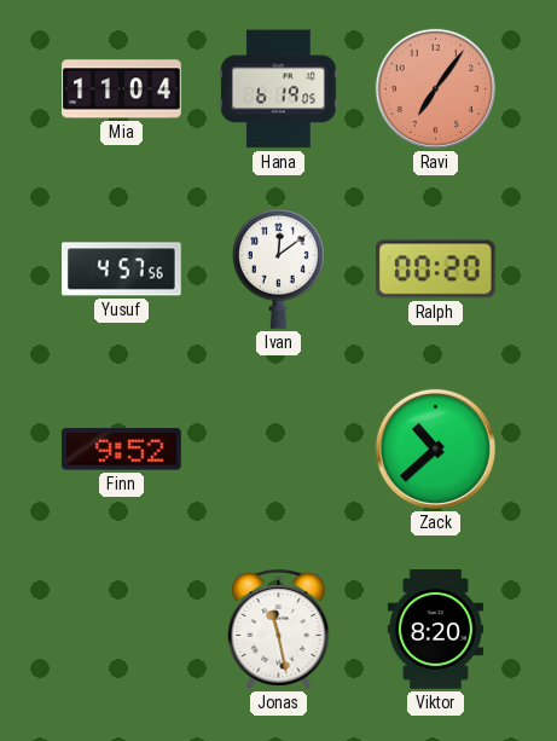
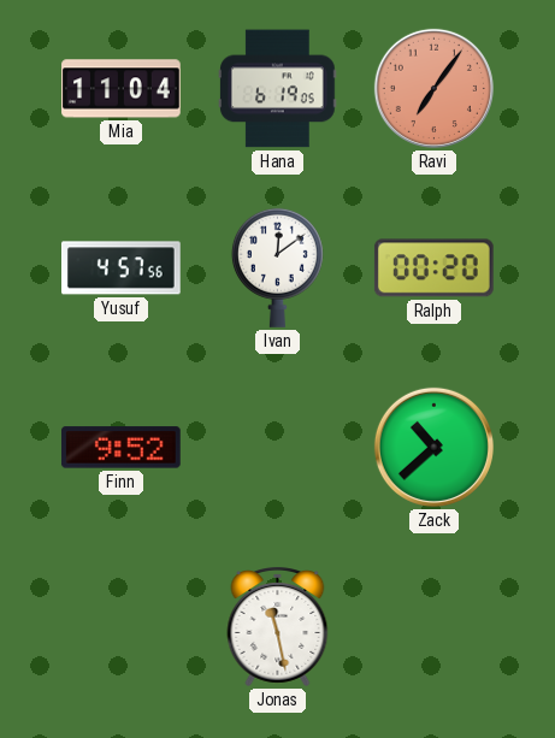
Viktor: 8:20 -> none
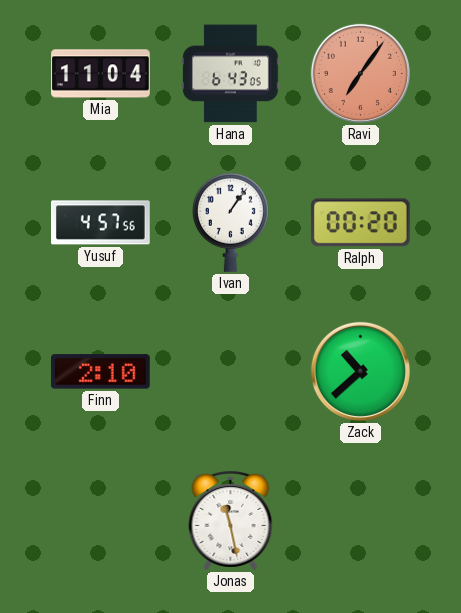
Hana: 6:19 -> 6:43
Ivan: 12:09 -> 1:06
Finn: 9:52 -> 2:10
